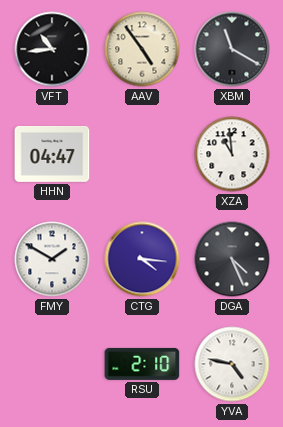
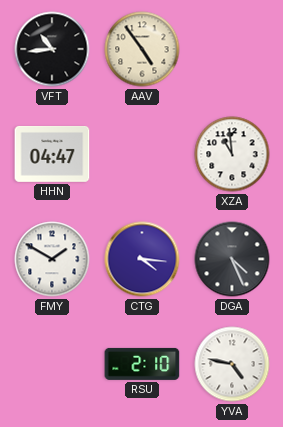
XBM: 11:20 -> none
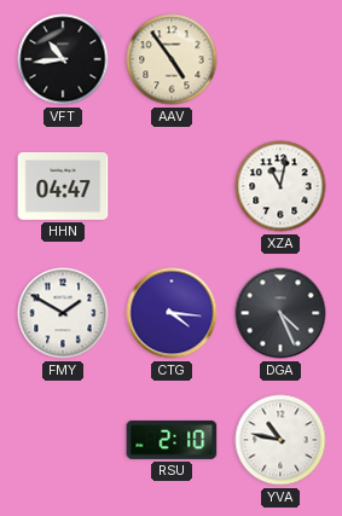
XZA: 10:59 -> 11:02
YVA: 4:47 -> 10:47
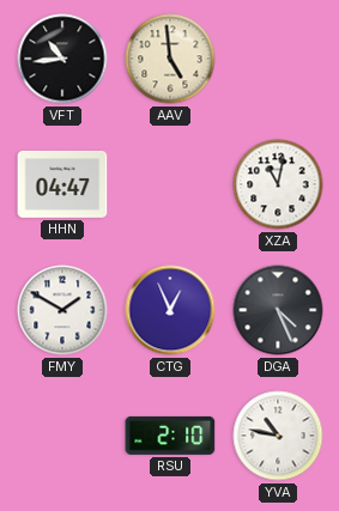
AAV: 4:54 -> 4:59
CTG: 4:16 -> 12:56
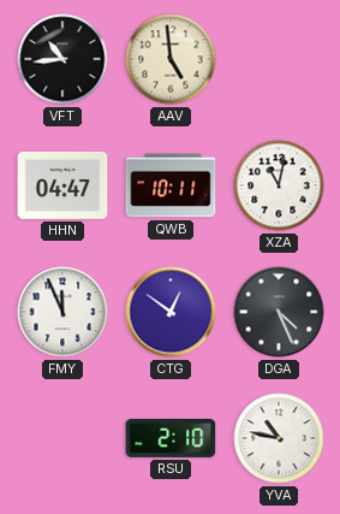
QWB: none -> 10:11
FMY: 1:50 -> 11:56
CTG: 12:56 -> 12:51
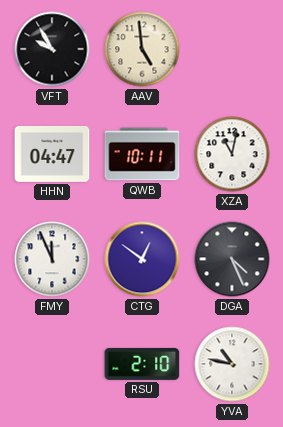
VFT: 10:44 -> 9:55
